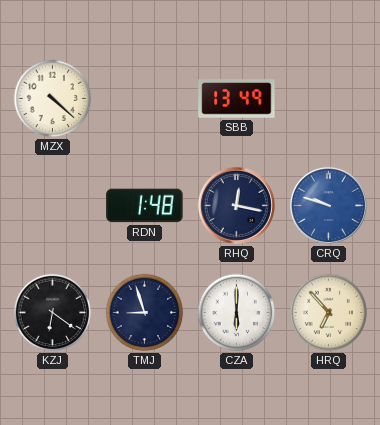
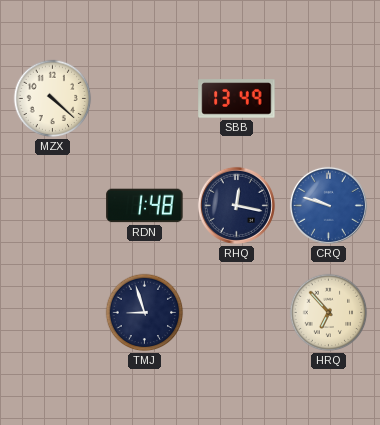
KZJ: 6:21 -> none
CZA: 6:00 -> none
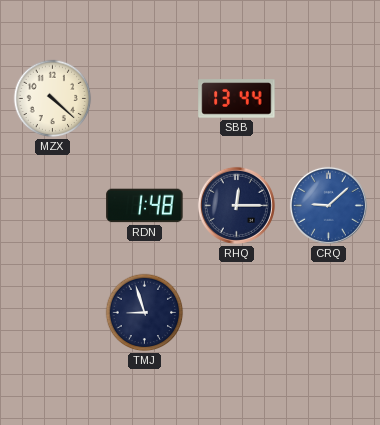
SBB: 13:49 -> 13:44
RHQ: 12:17 -> 12:15
CRQ: 9:48 -> 9:08
HRQ: 6:53 -> none
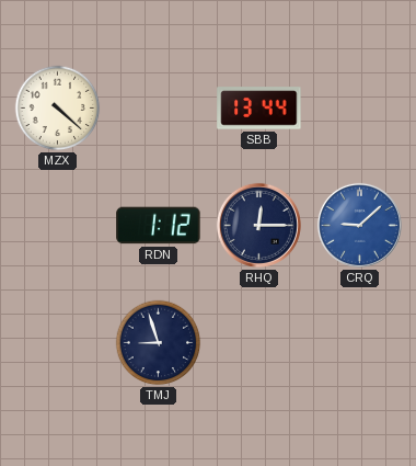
RDN: 1:48 -> 1:12
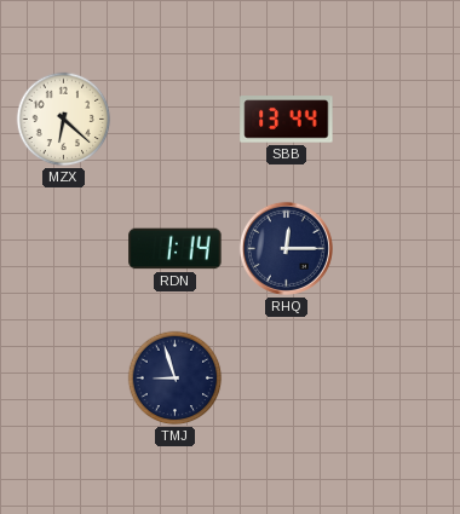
MZX: 4:22 -> 6:22
RDN: 1:12 -> 1:14
CRQ: 9:08 -> none
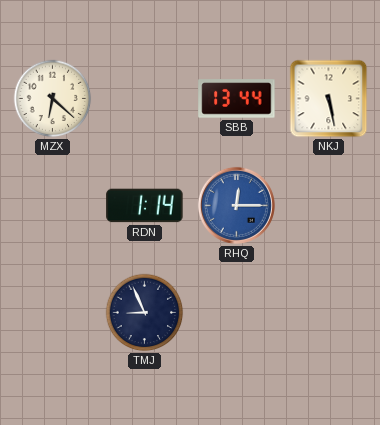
NKJ: none -> 5:28
RHQ dial: navy -> blue
TMJ: 8:57 -> 8:56
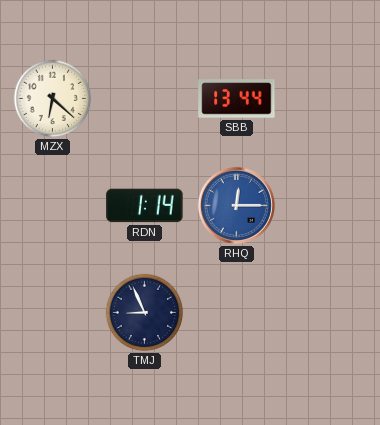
NKJ: 5:28 -> none
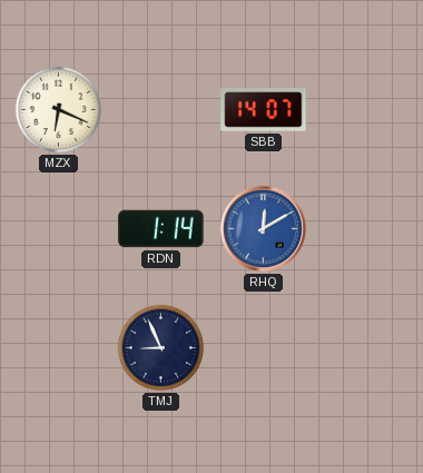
MZX: 6:22 -> 6:19
SBB: 13:44 -> 14:07
RHQ: 12:15 -> 12:10
